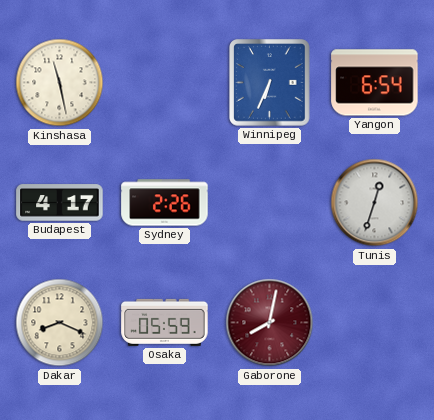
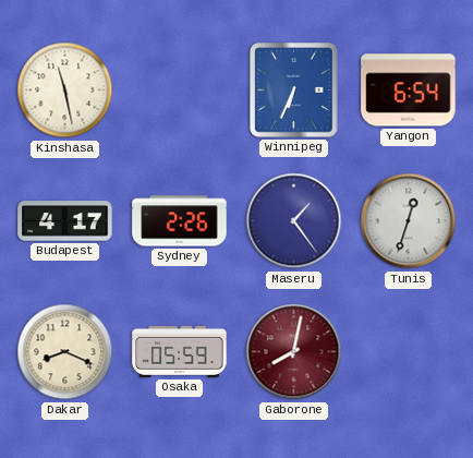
Maseru: none -> 1:24
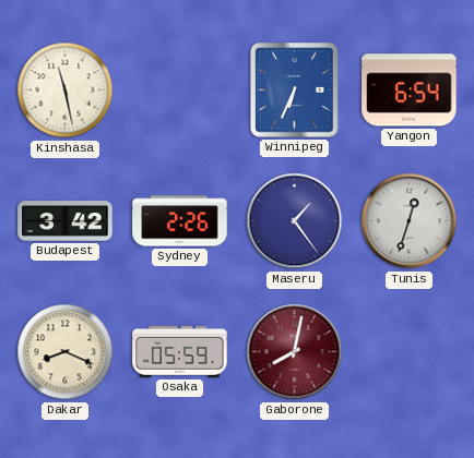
Budapest: 4:17 -> 3:42
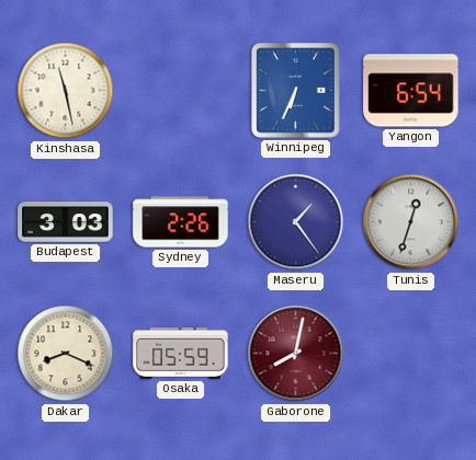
Budapest: 3:42 -> 3:03
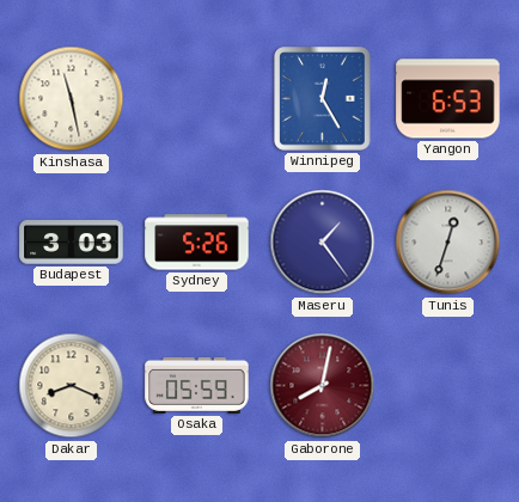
Winnipeg: 6:34 -> 12:25
Yangon: 6:54 -> 6:53
Sydney: 2:26 -> 5:26
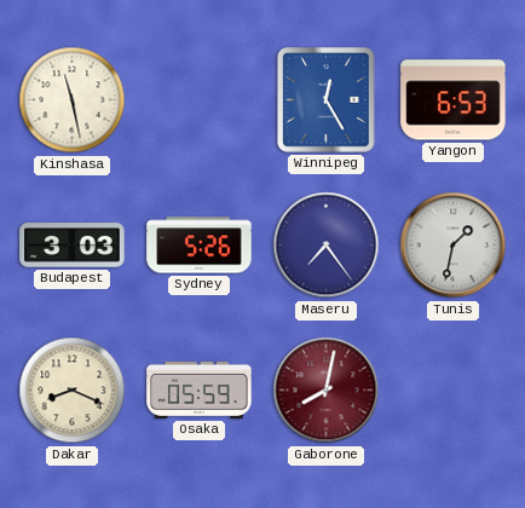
Maseru: 1:24 -> 7:24
Tunis: 12:33 -> 1:32
